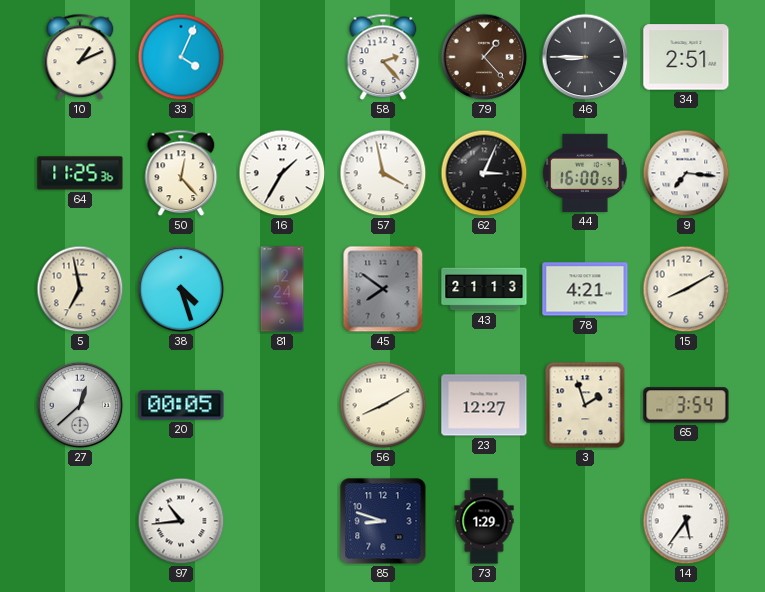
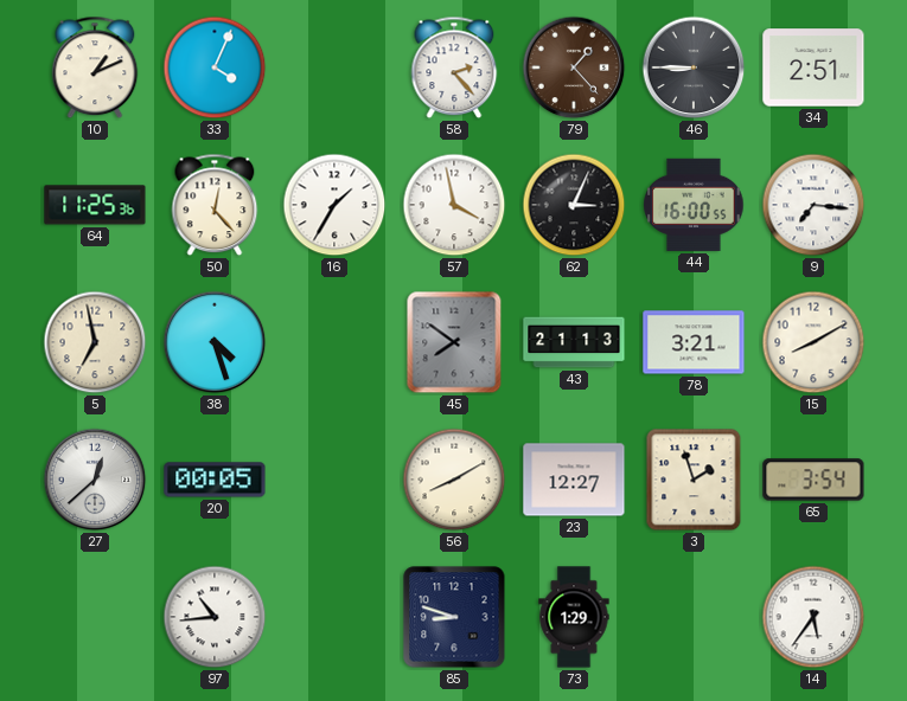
81: 12:24 -> none
78: 4:21 -> 3:21
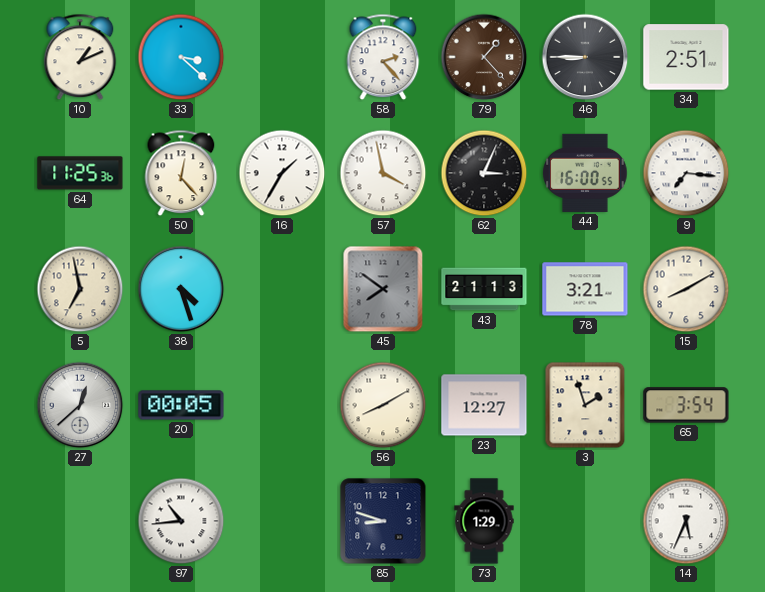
33: 4:04 -> 3:22
14: 5:36 -> 5:34
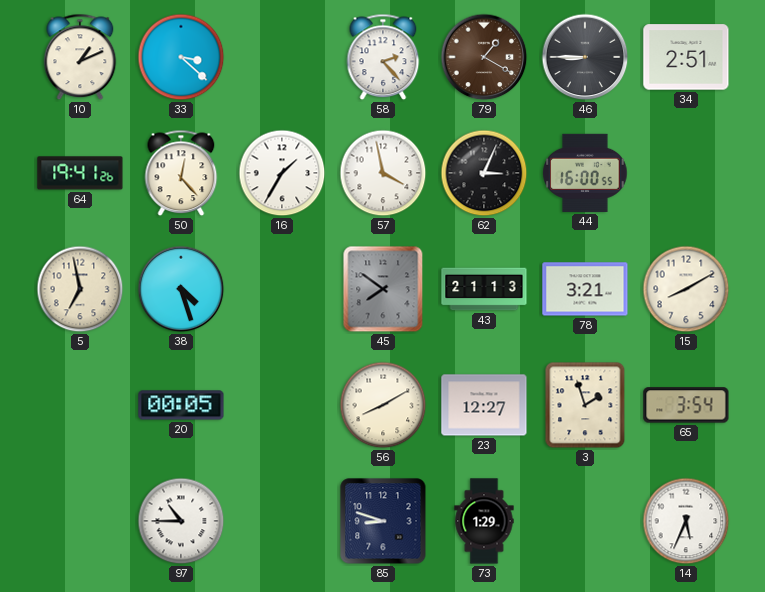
79: 1:23 -> 1:20
64: 11:25 -> 19:41
9: 7:16 -> none
27: 12:38 -> none
97: 10:44 -> 10:45
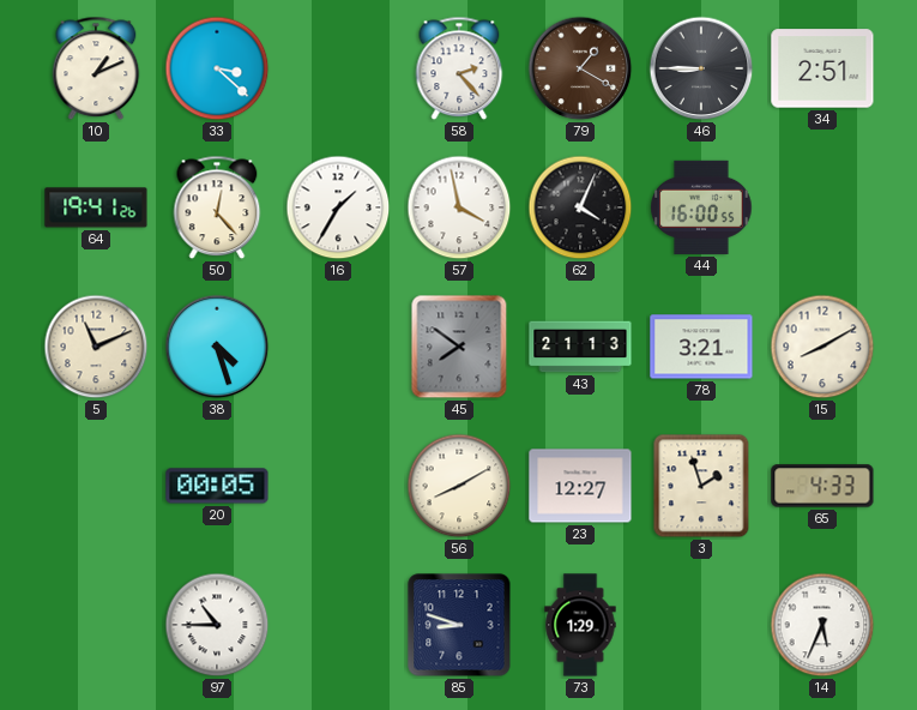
62: 3:04 -> 4:04
5: 6:58 -> 11:11
65: 3:54 -> 4:33
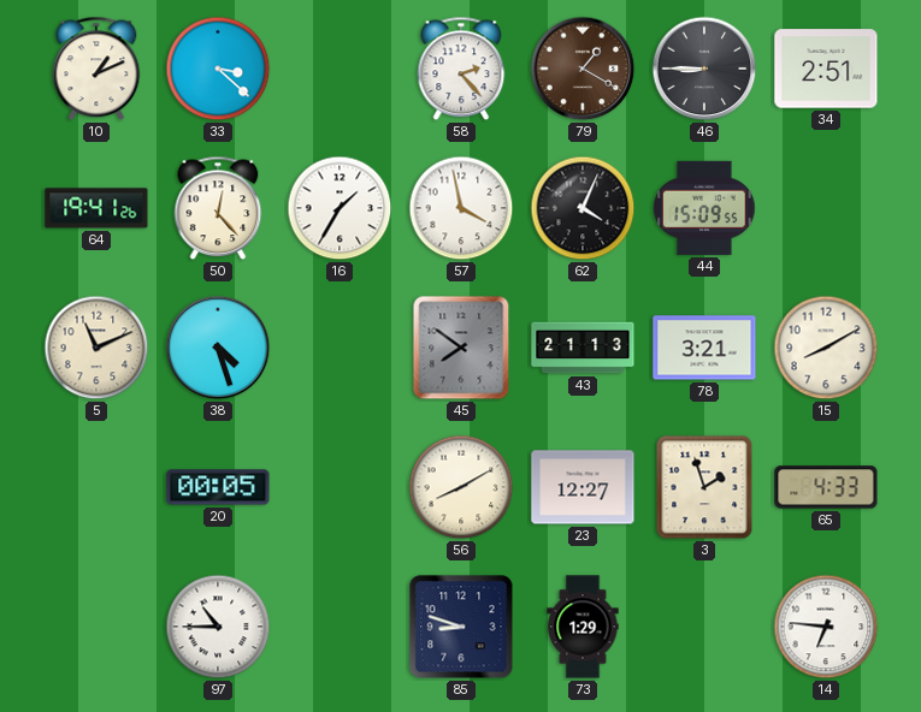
44: 16:00 -> 15:09
14: 5:34 -> 6:46
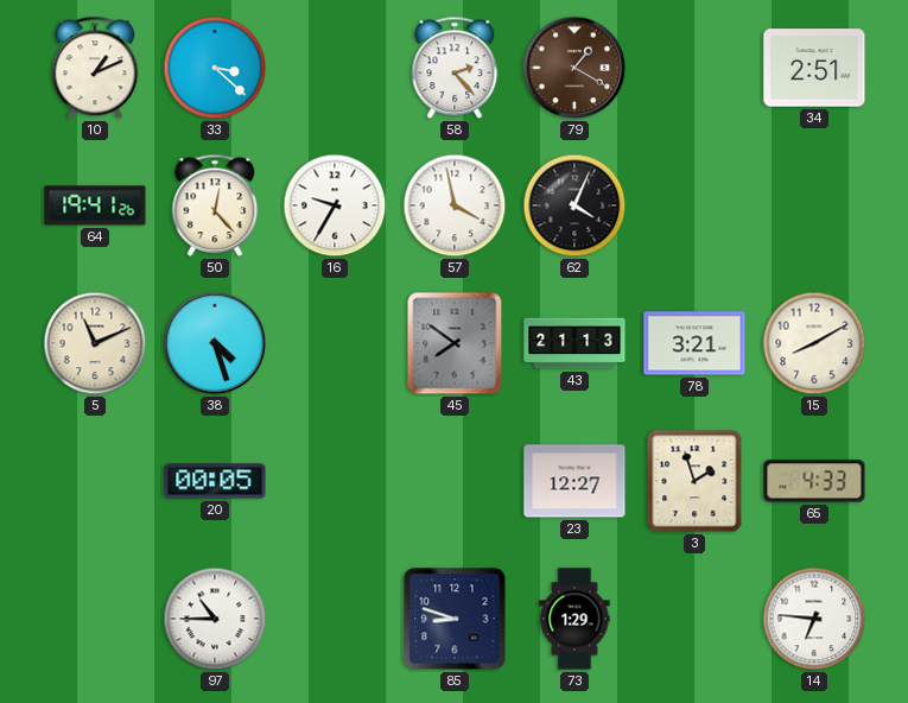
46: 8:45 -> none
16: 1:35 -> 9:35
44: 15:09 -> none
56: 8:10 -> none
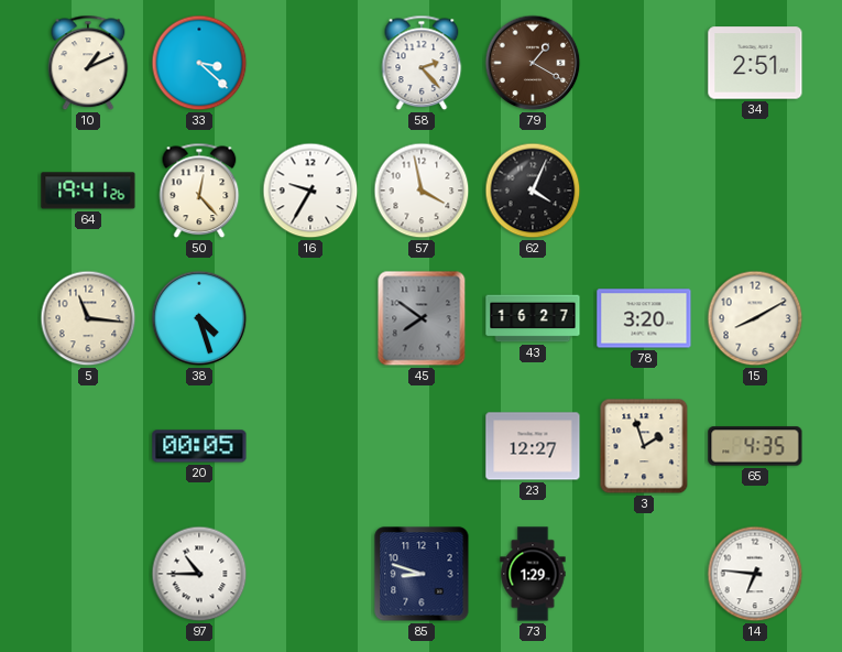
5: 11:11 -> 11:16
43: 21:13 -> 16:27
78: 3:21 -> 3:20
65: 4:33 -> 4:35
